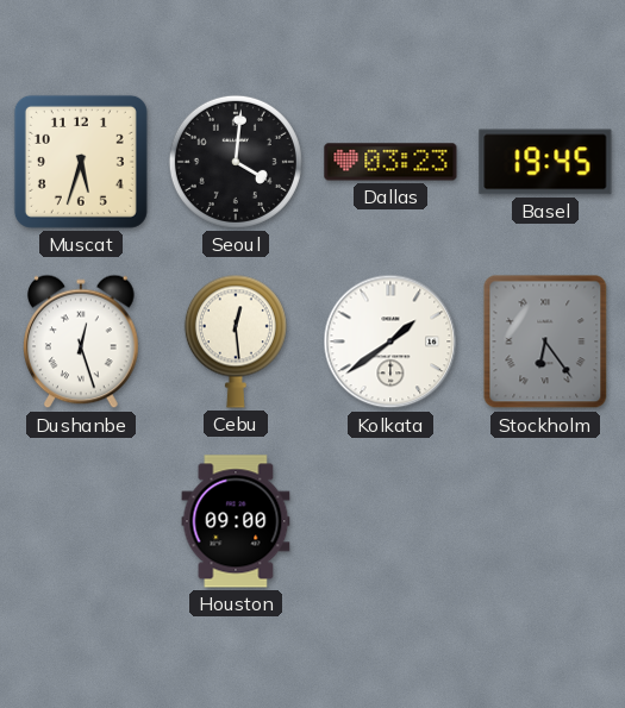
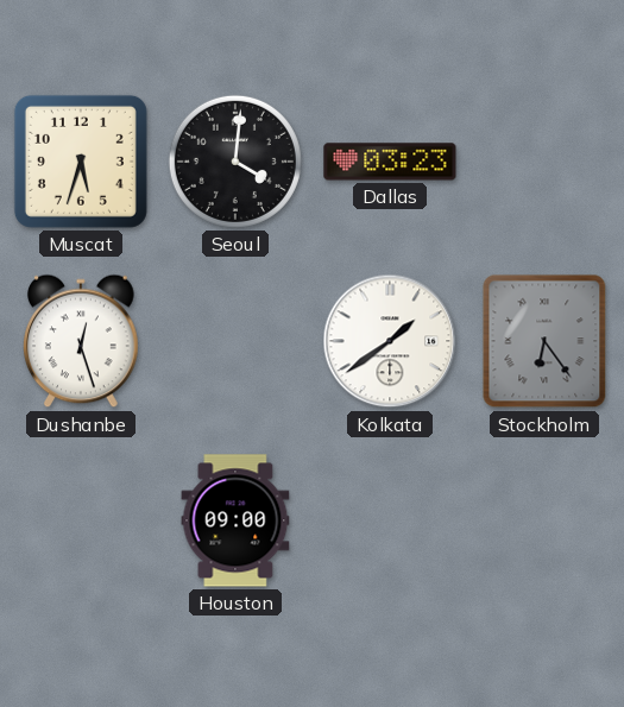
Basel: 19:45 -> none
Cebu: 12:29 -> none
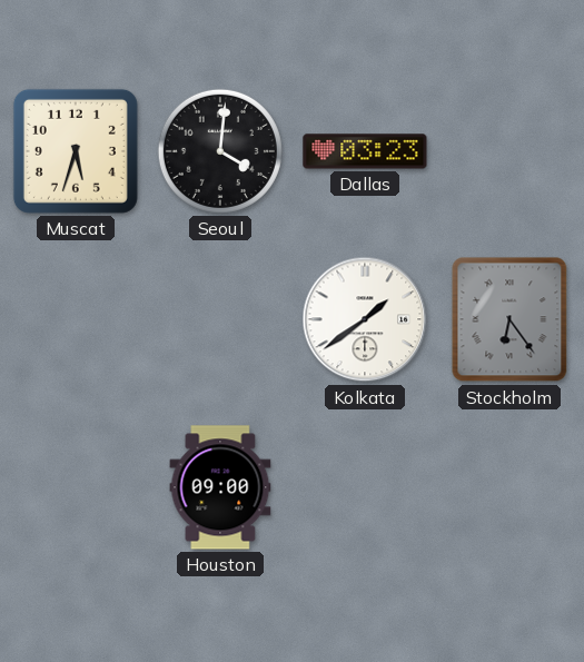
Dushanbe: 12:27 -> none
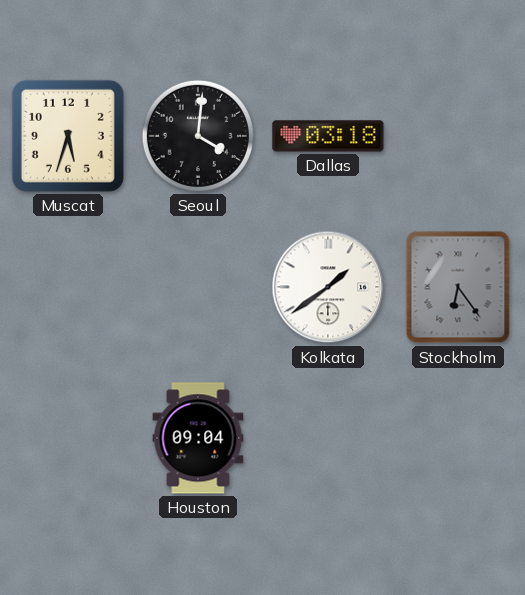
Dallas: 03:23 -> 03:18
Houston: 09:00 -> 09:04
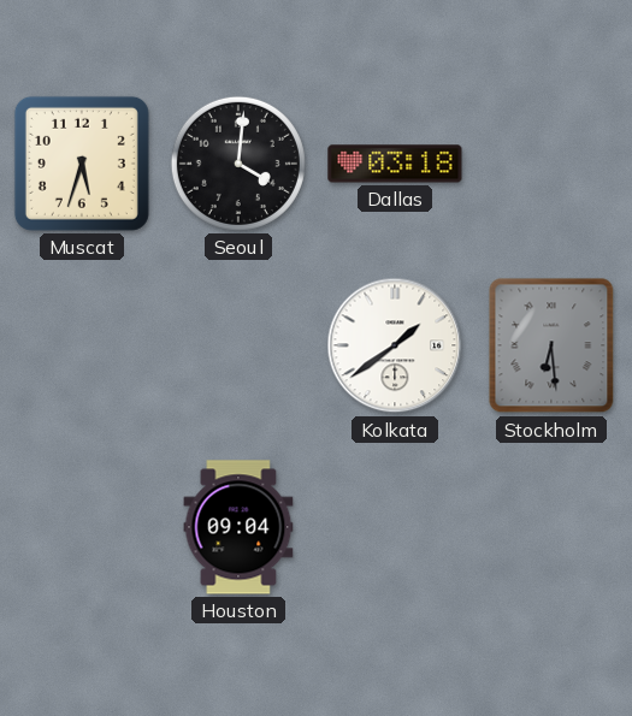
Stockholm: 6:24 -> 6:29
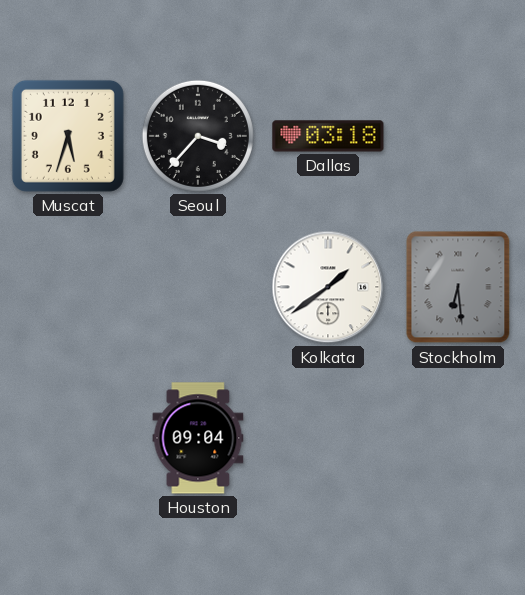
Seoul: 4:01 -> 3:37
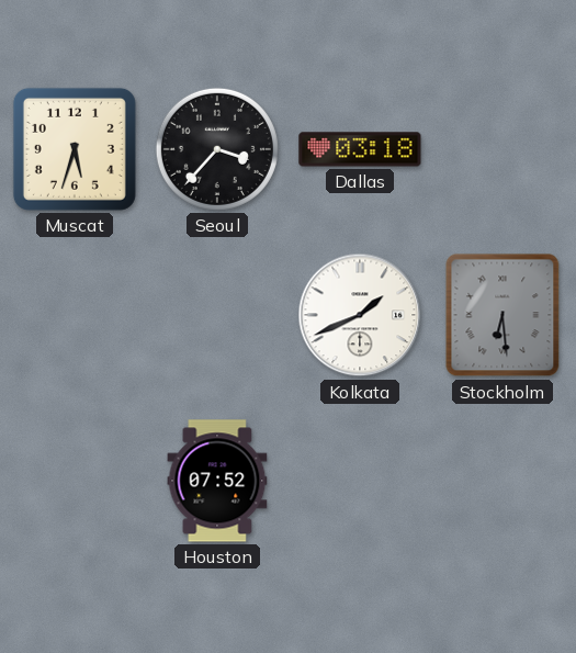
Kolkata: 1:39 -> 1:41
Houston: 09:04 -> 07:52
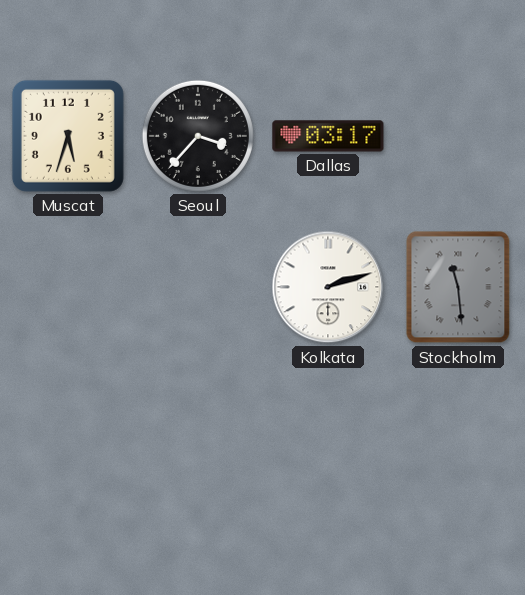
Dallas: 03:18 -> 03:17
Kolkata: 1:41 -> 2:12
Stockholm: 6:29 -> 11:29
Houston: 07:52 -> none
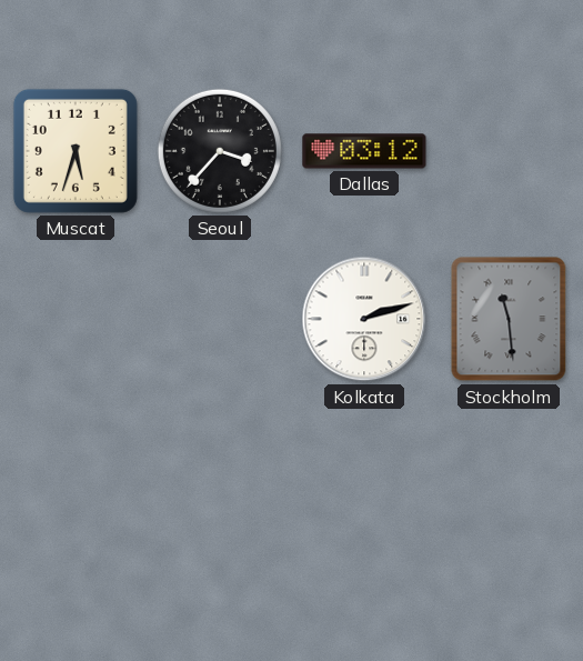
Dallas: 03:17 -> 03:12
